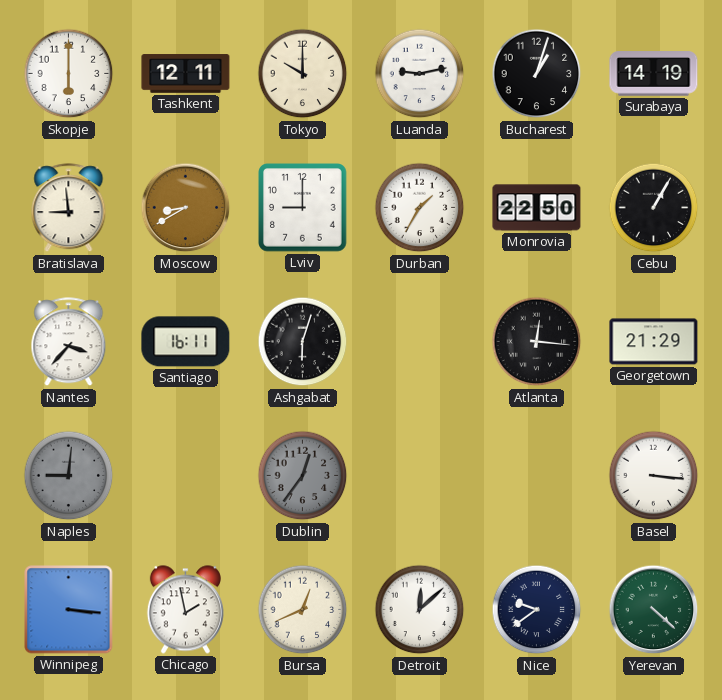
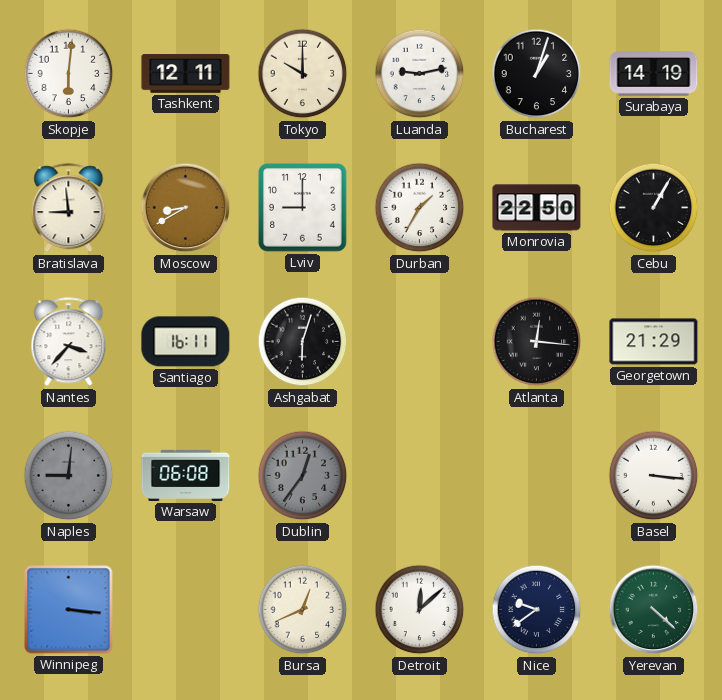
Skopje: 6:00 -> 6:01
Warsaw: none -> 06:08
Chicago: 1:58 -> none
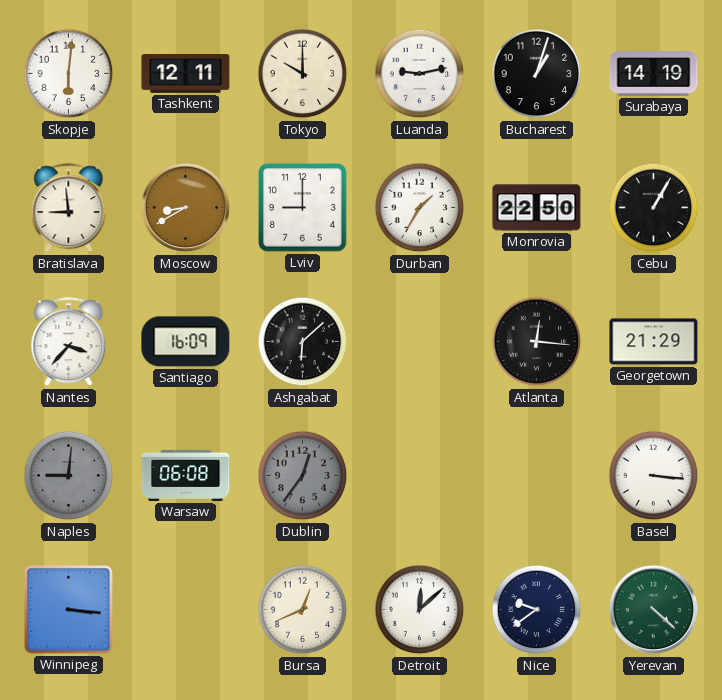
Santiago: 16:11 -> 16:09
Ashgabat: 6:03 -> 6:08
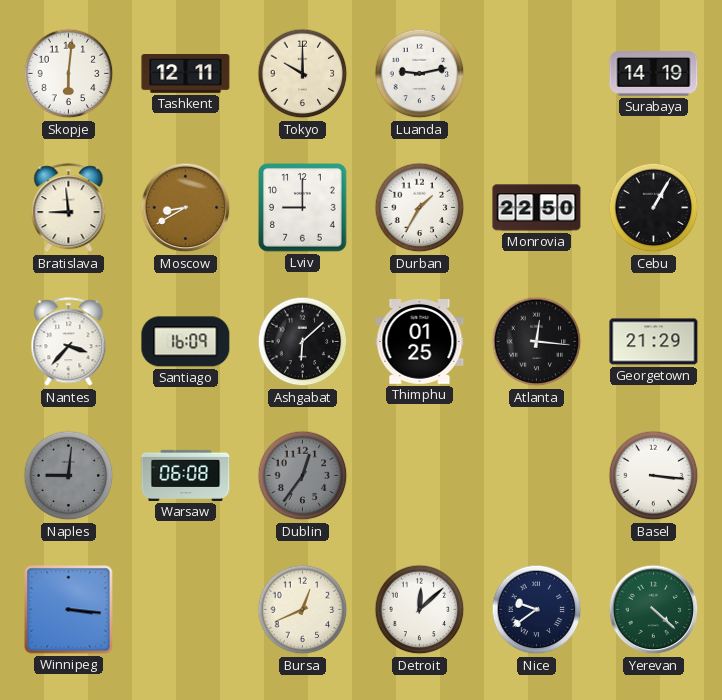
Bucharest: 1:03 -> none
Thimphu: none -> 01:25
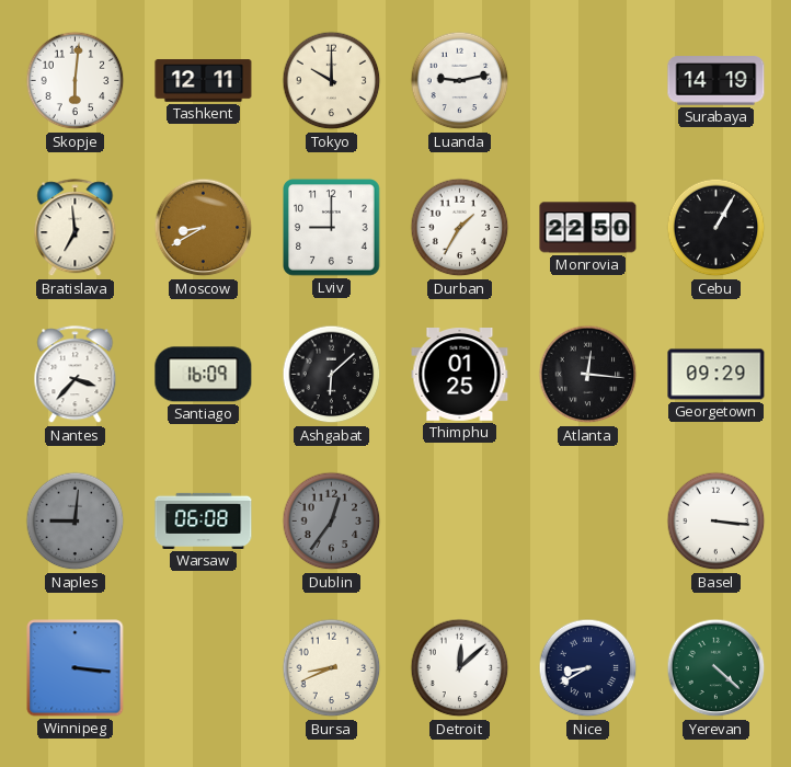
Bratislava: 8:59 -> 6:59
Georgetown: 21:29 -> 09:29
Bursa: 12:41 -> 8:41
Nice: 9:39 -> 8:40
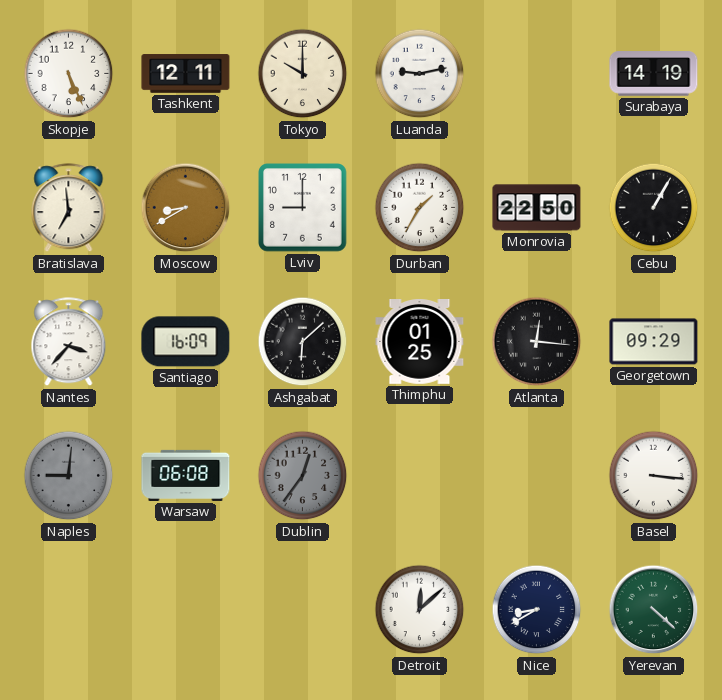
Skopje: 6:01 -> 5:26
Winnipeg: 3:16 -> none
Bursa: 8:41 -> none
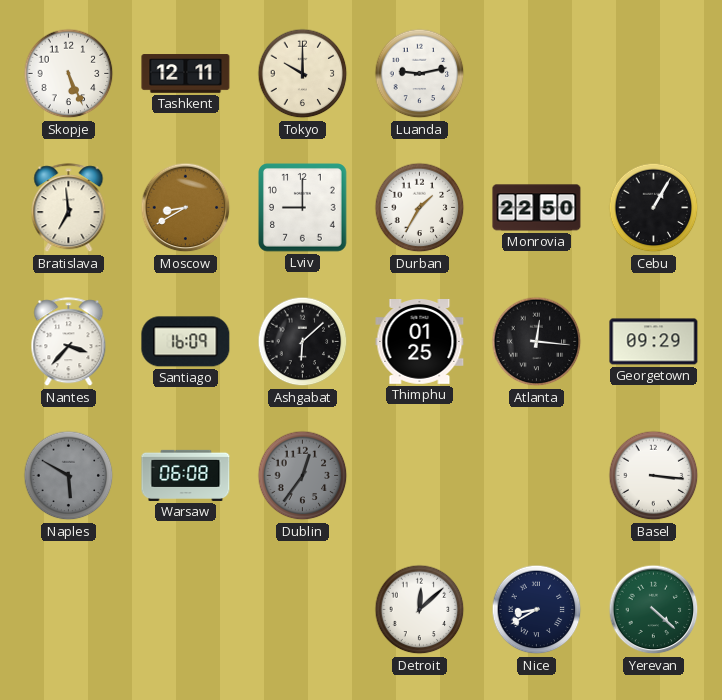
Surabaya: 14:19 -> none
Naples: 9:01 -> 5:50
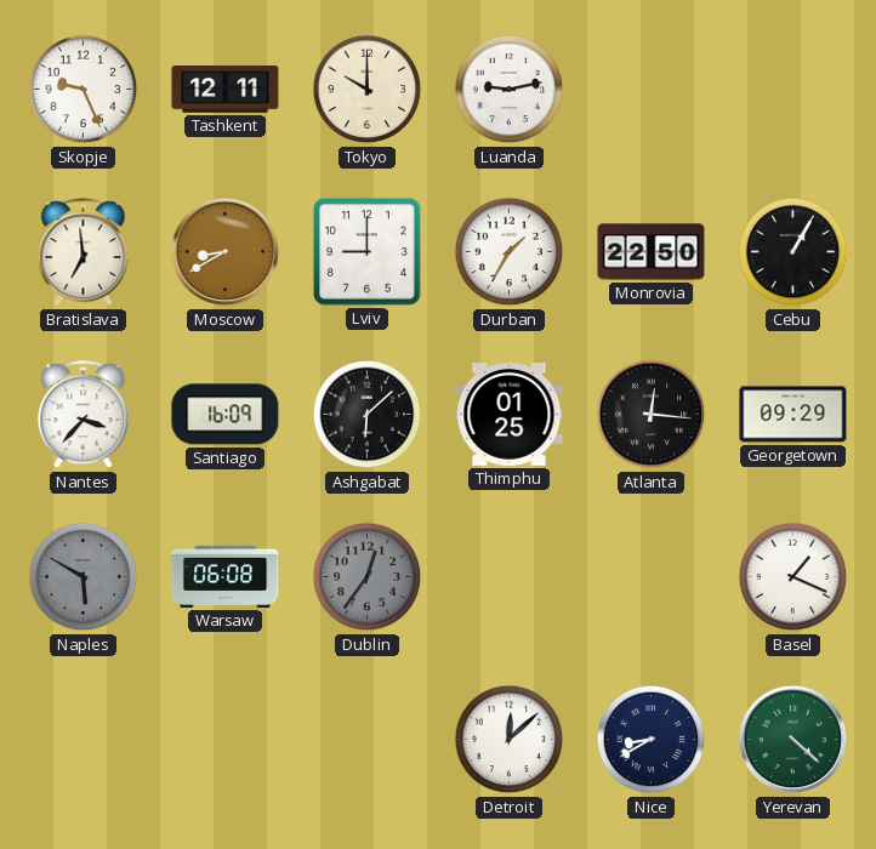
Skopje: 5:26 -> 9:26
Basel: 3:16 -> 1:19
